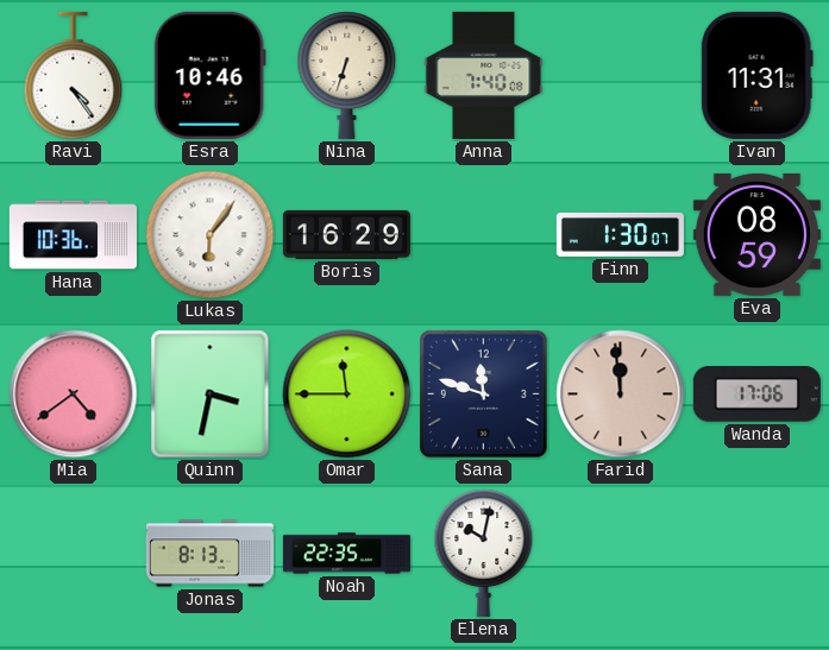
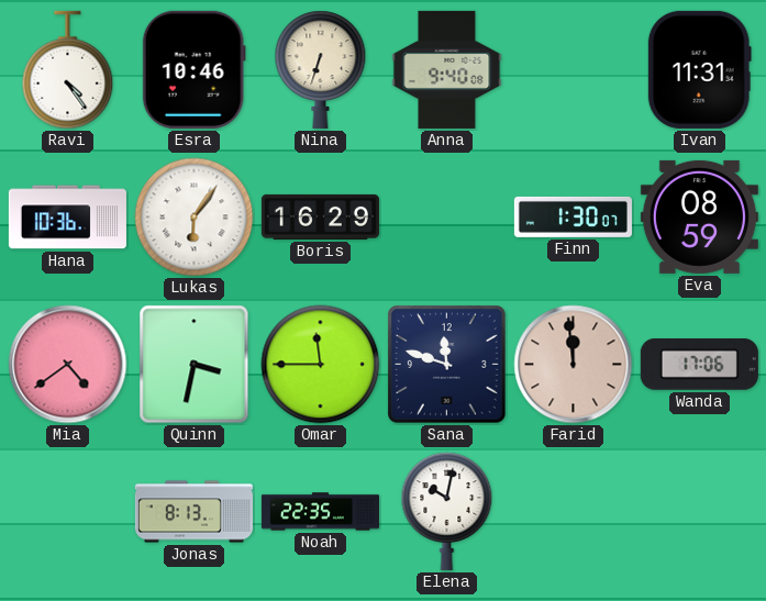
Anna: 7:40 -> 9:40
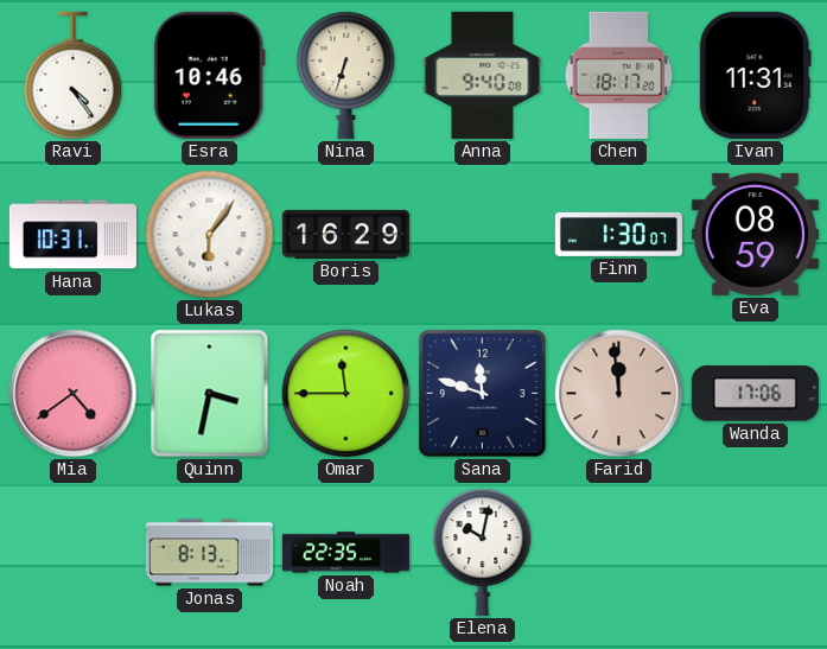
Chen: none -> 18:17
Hana: 10:36 -> 10:31
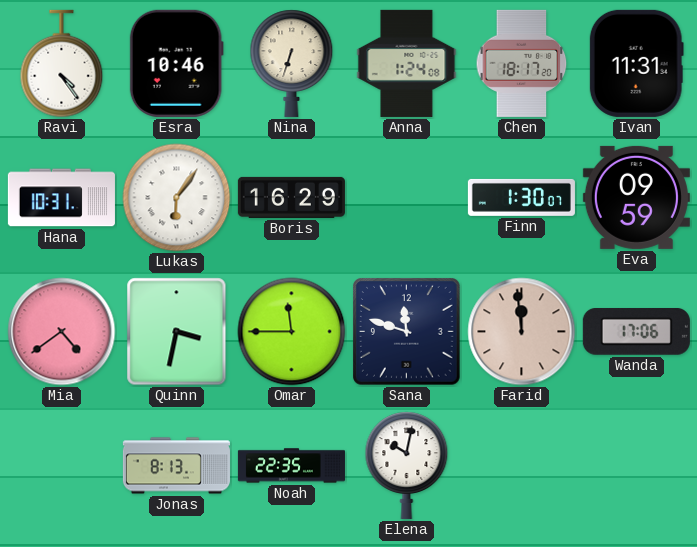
Anna: 9:40 -> 1:24
Eva: 08:59 -> 09:59
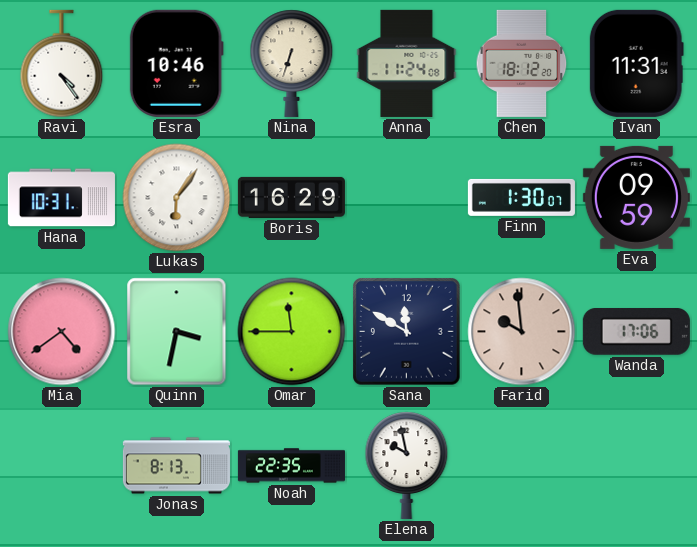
Anna: 1:24 -> 11:24
Chen: 18:17 -> 18:12
Sana: 11:48 -> 11:50
Farid: 11:59 -> 9:59
Elena: 10:02 -> 9:58
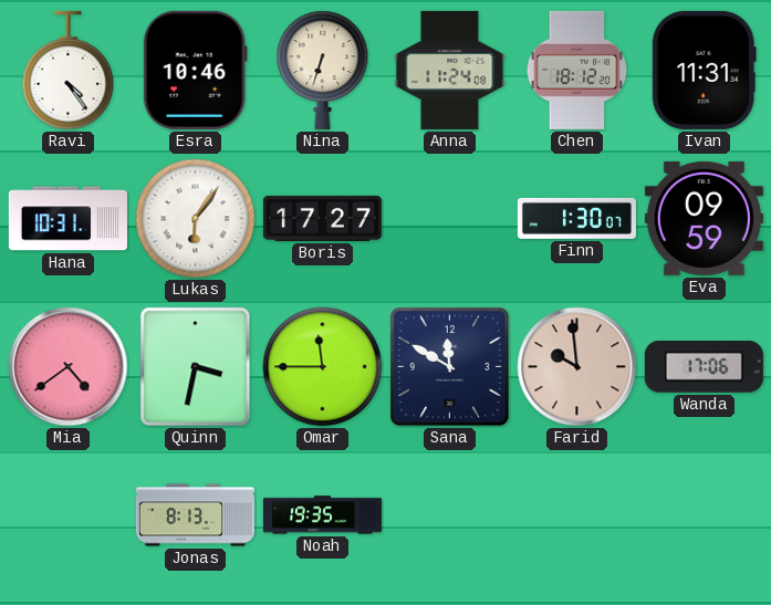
Boris: 16:29 -> 17:27
Noah: 22:35 -> 19:35
Elena: 9:58 -> none
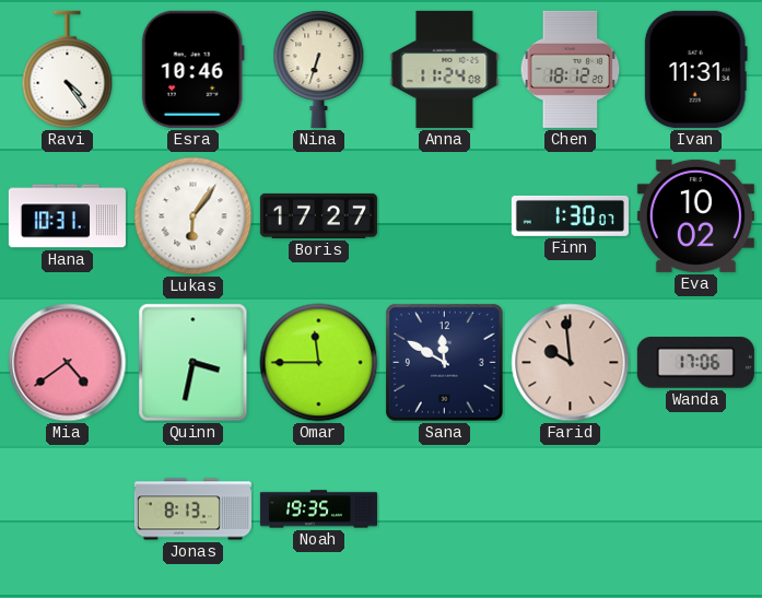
Eva: 09:59 -> 10:02
